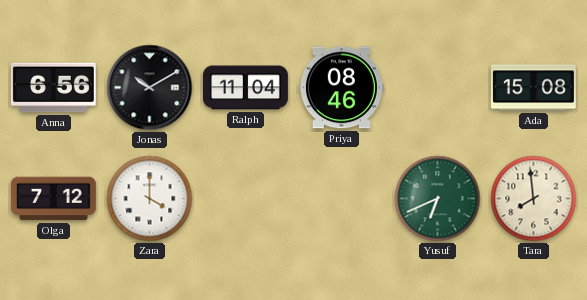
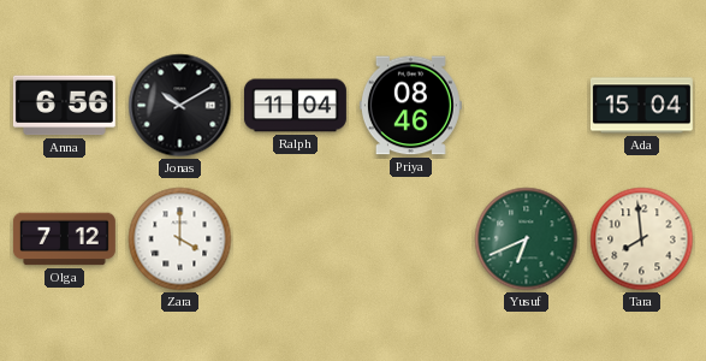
Ada: 15:08 -> 15:04
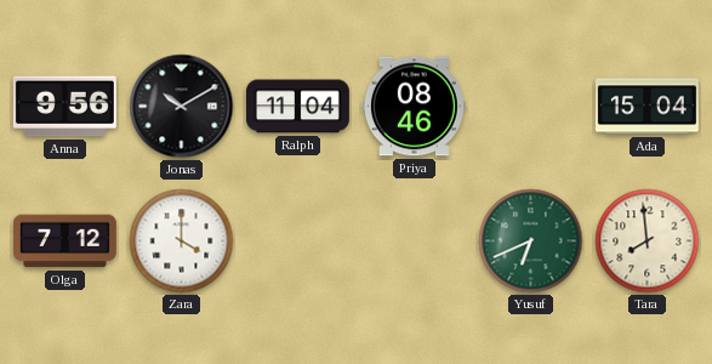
Anna: 6:56 -> 9:56
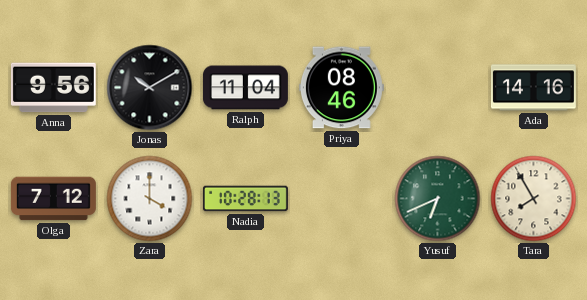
Ada: 15:04 -> 14:16
Nadia: none -> 10:28
Tara: 7:59 -> 7:55
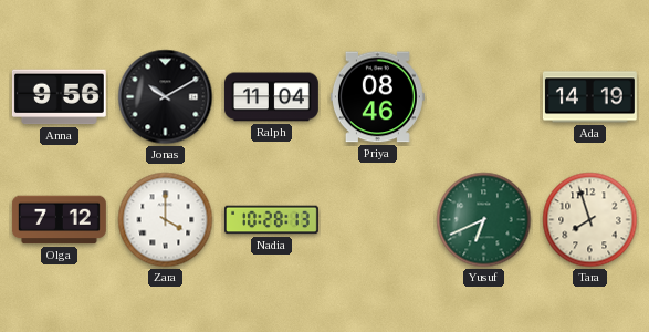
Ada: 14:16 -> 14:19
Tara: 7:55 -> 7:57
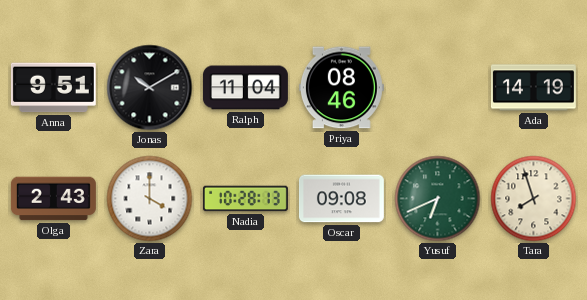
Anna: 9:56 -> 9:51
Olga: 7:12 -> 2:43
Oscar: none -> 09:08
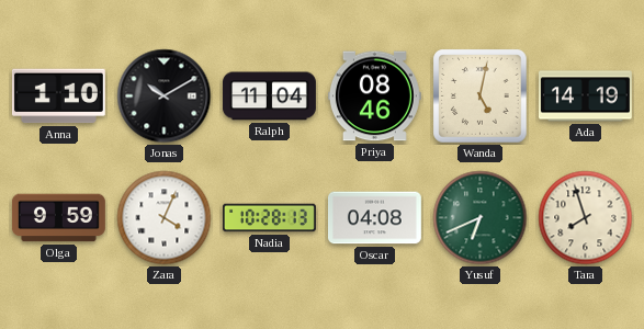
Anna: 9:51 -> 1:10
Wanda: none -> 5:02
Olga: 2:43 -> 9:59
Zara: 4:00 -> 4:04
Oscar: 09:08 -> 04:08
